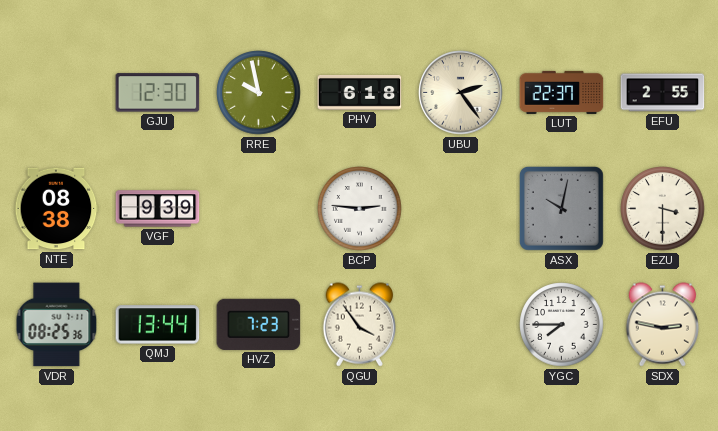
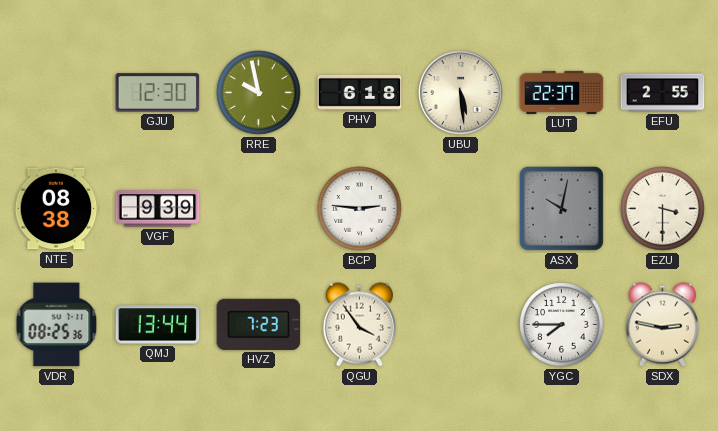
UBU: 2:24 -> 5:29
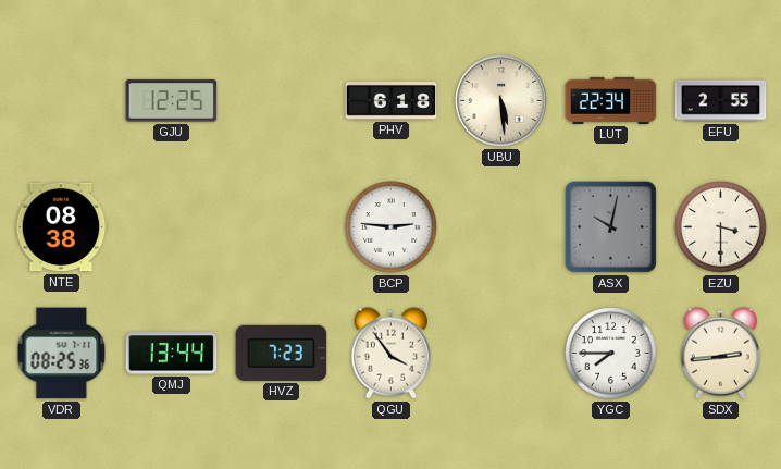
GJU: 12:30 -> 12:25
RRE: 9:58 -> none
LUT: 22:37 -> 22:34
VGF: 9:39 -> none
SDX: 2:47 -> 2:44
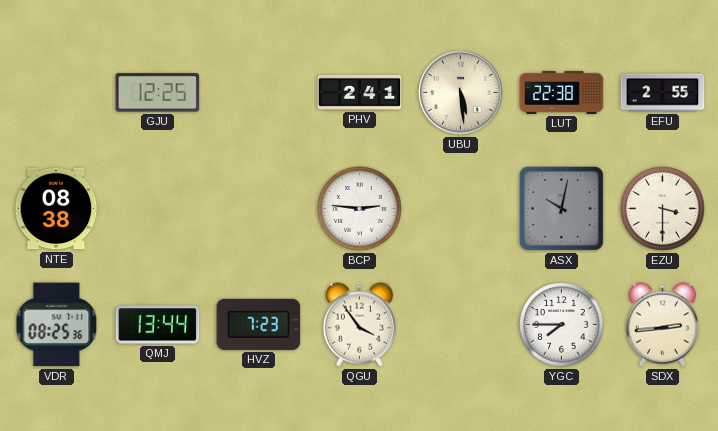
PHV: 6:18 -> 2:41
LUT: 22:34 -> 22:38
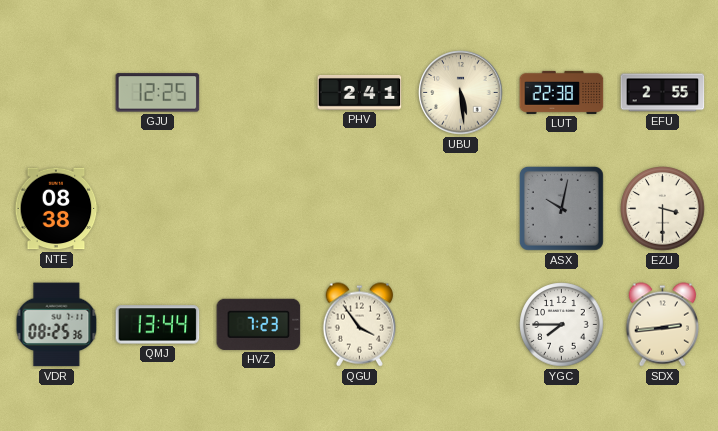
BCP: 2:46 -> none
